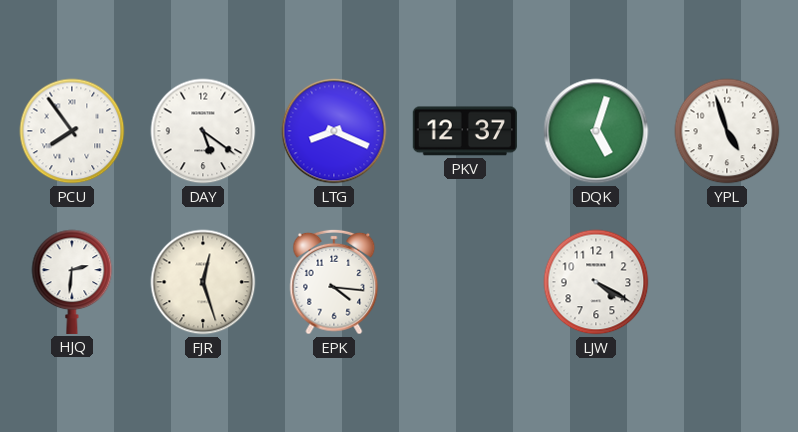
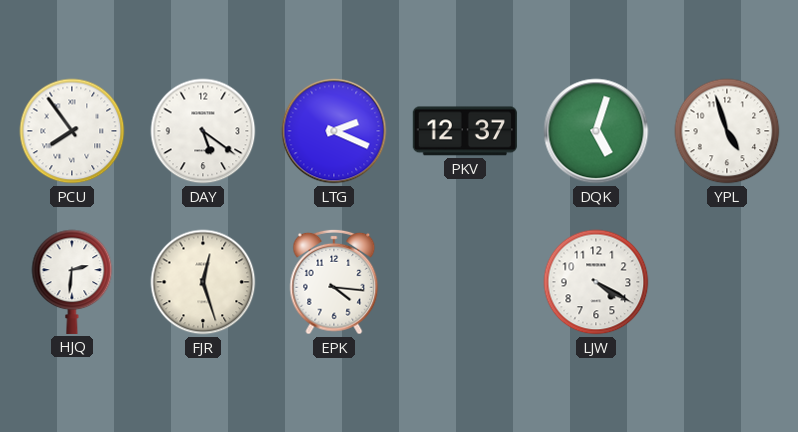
LTG: 8:19 -> 2:19
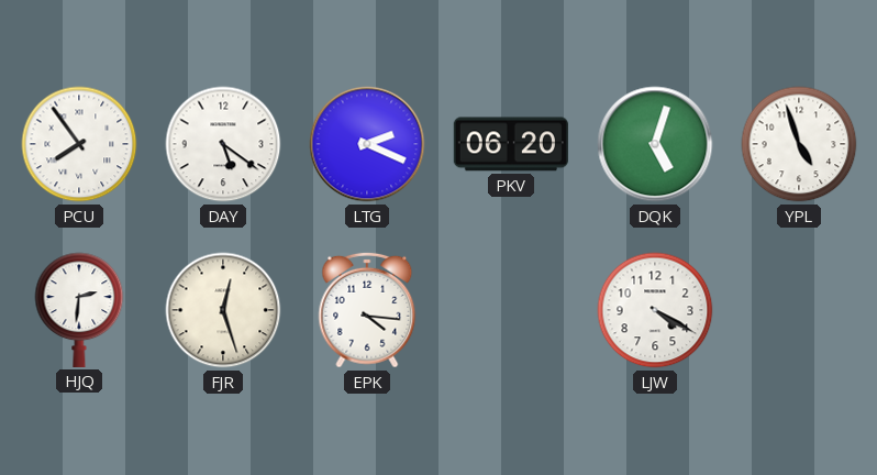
PKV: 12:37 -> 06:20
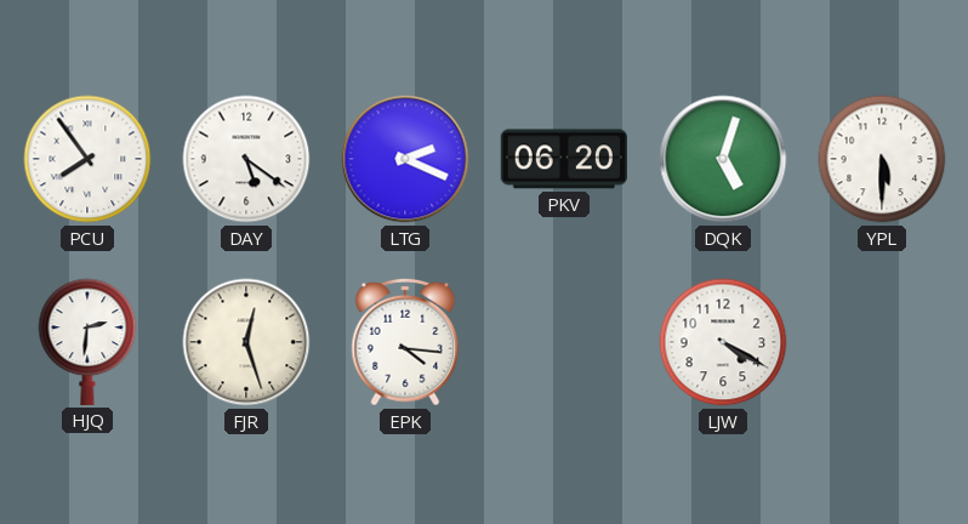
YPL: 4:57 -> 5:30
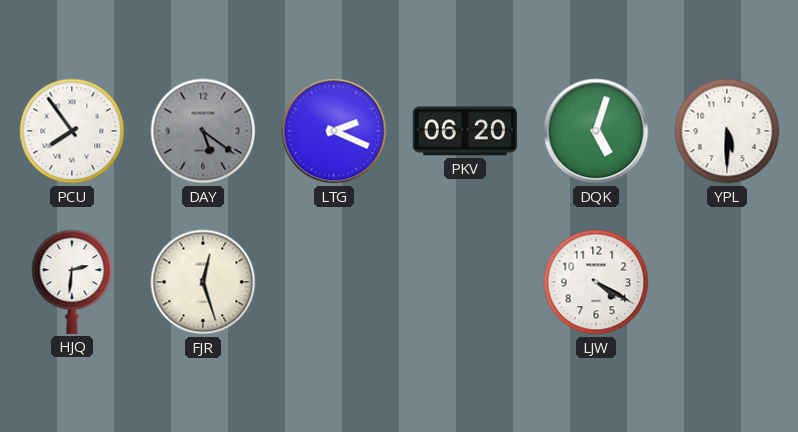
DAY dial: white -> grey
EPK: 4:16 -> none
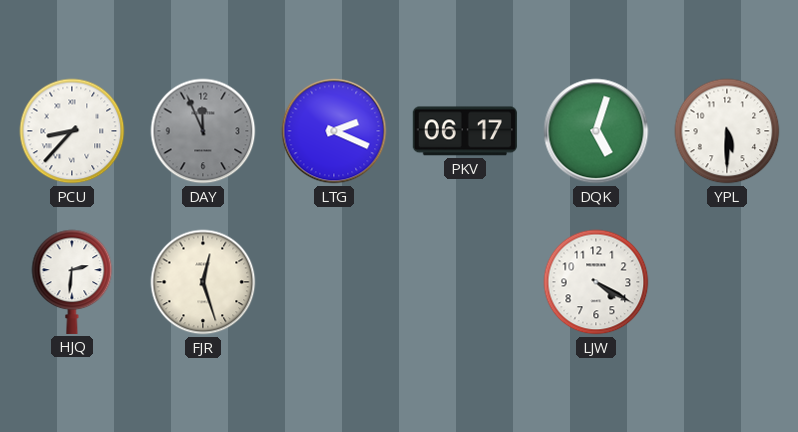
PCU: 7:54 -> 8:37
DAY: 5:21 -> 11:56
PKV: 06:20 -> 06:17
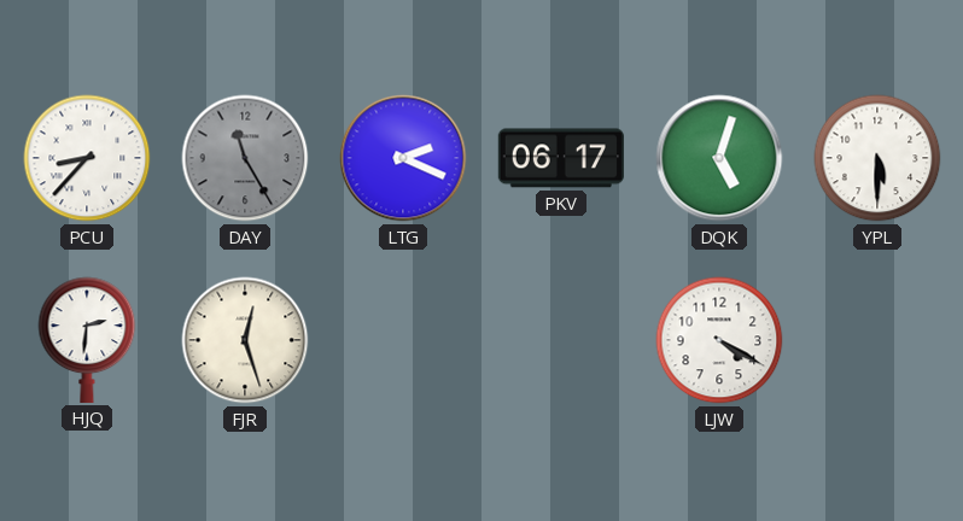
DAY: 11:56 -> 11:25
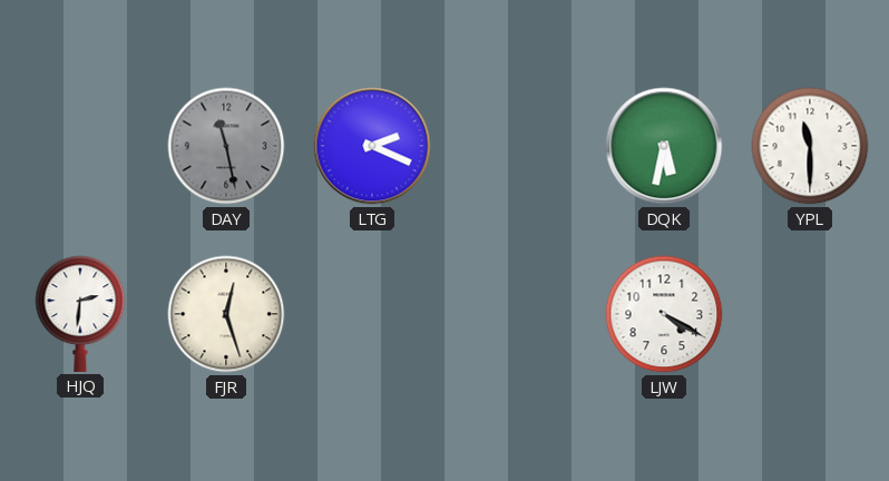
PCU: 8:37 -> none
DAY: 11:25 -> 11:28
PKV: 06:17 -> none
DQK: 5:03 -> 5:32
YPL: 5:30 -> 11:30
